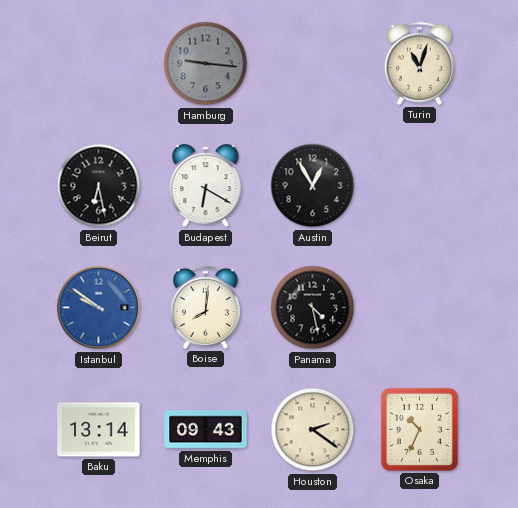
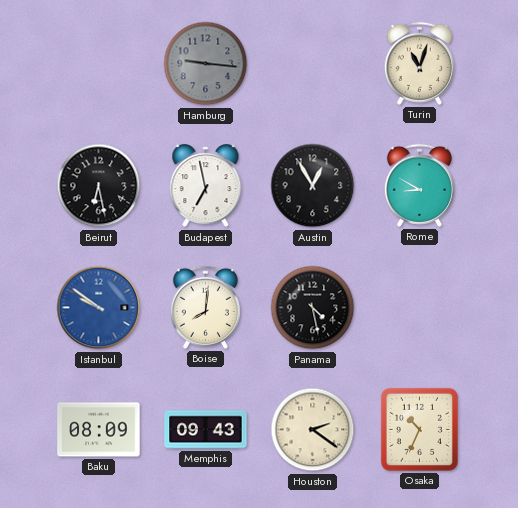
Budapest: 6:20 -> 6:58
Rome: none -> 8:50
Baku: 13:14 -> 08:09
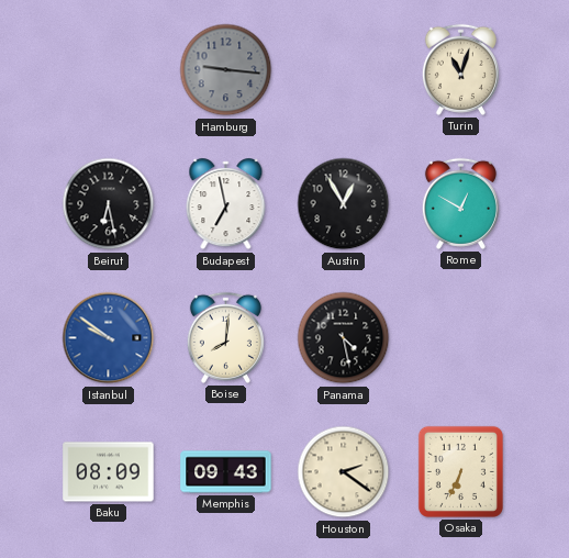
Rome: 8:50 -> 12:50
Osaka: 10:34 -> 6:34
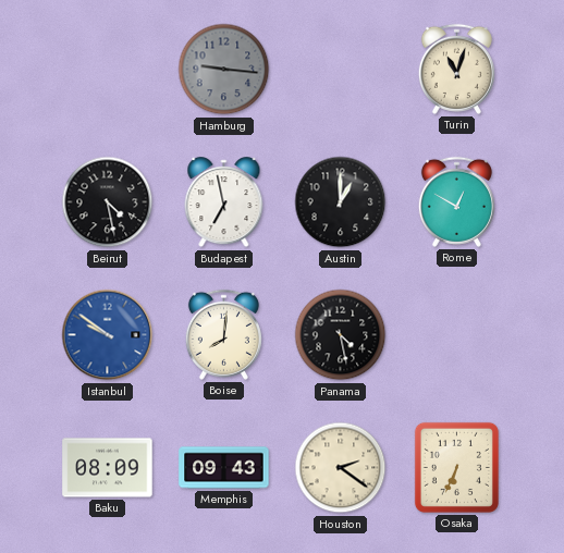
Beirut: 6:28 -> 4:28
Austin: 12:55 -> 1:00
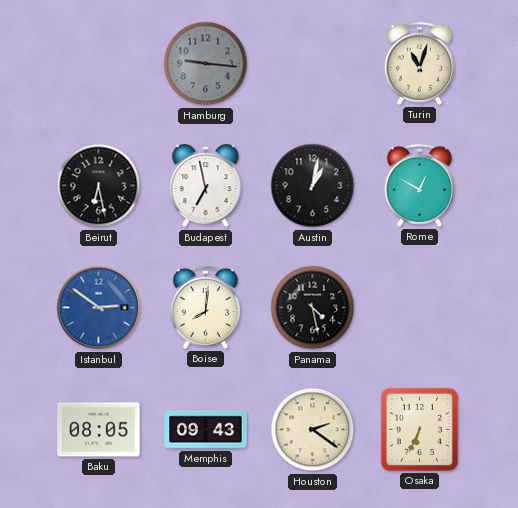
Beirut: 4:28 -> 6:28
Austin: 1:00 -> 1:02
Istanbul: 9:51 -> 2:51
Baku: 08:09 -> 08:05
